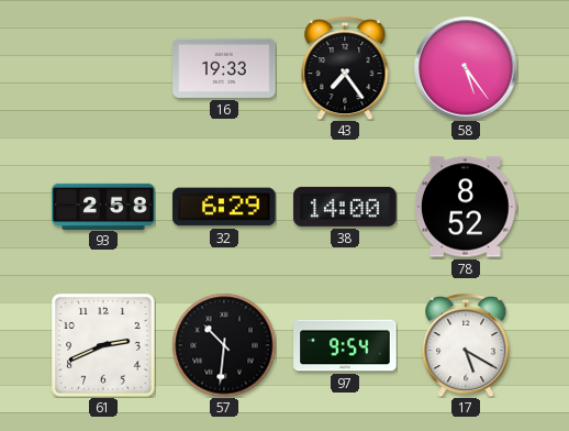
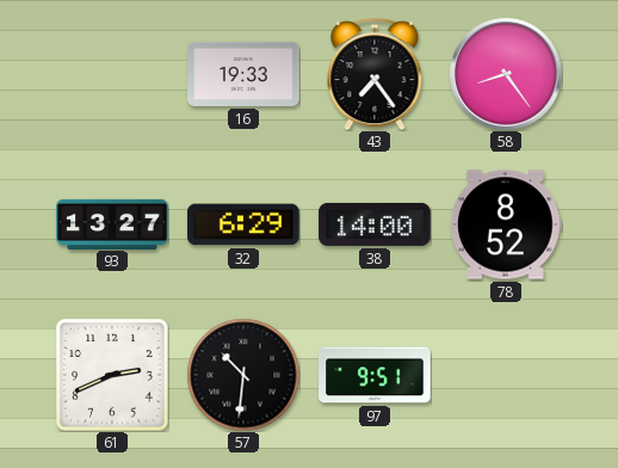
58: 5:24 -> 8:24
93: 2:58 -> 13:27
97: 9:54 -> 9:51
17: 5:20 -> none
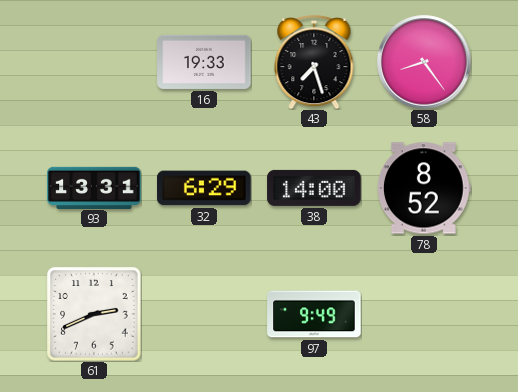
43: 7:24 -> 7:27
93: 13:27 -> 13:31
57: 10:31 -> none
97: 9:51 -> 9:49
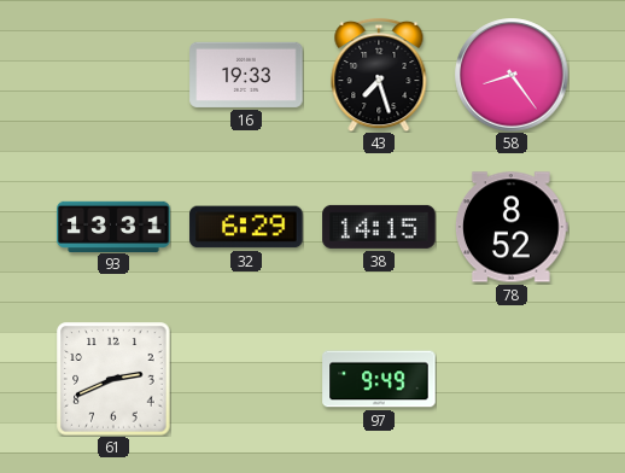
38: 14:00 -> 14:15
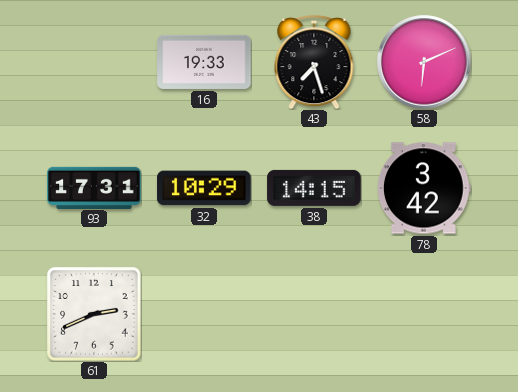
58: 8:24 -> 6:11
93: 13:31 -> 17:31
32: 6:29 -> 10:29
78: 8:52 -> 3:42
97: 9:49 -> none
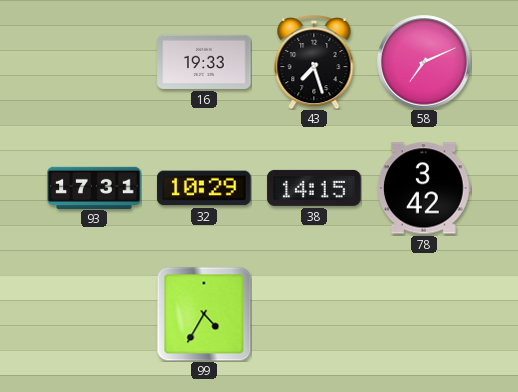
58: 6:11 -> 7:11
61: 2:41 -> none
99: none -> 4:35
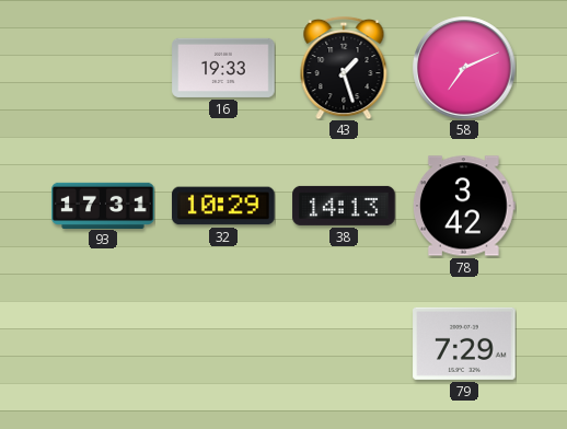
43: 7:27 -> 1:27
38: 14:15 -> 14:13
99: 4:35 -> none
79: none -> 7:29
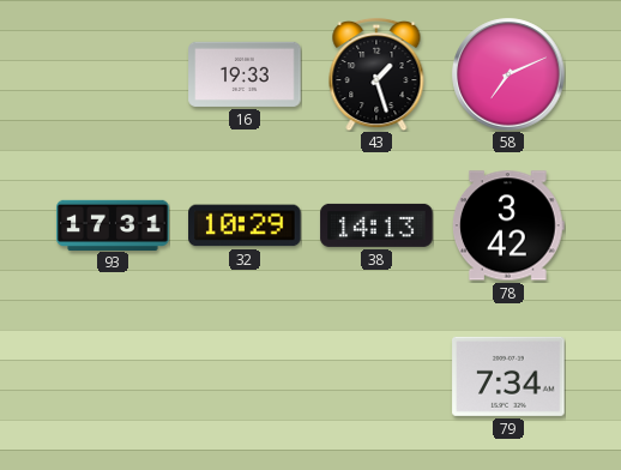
79: 7:29 -> 7:34
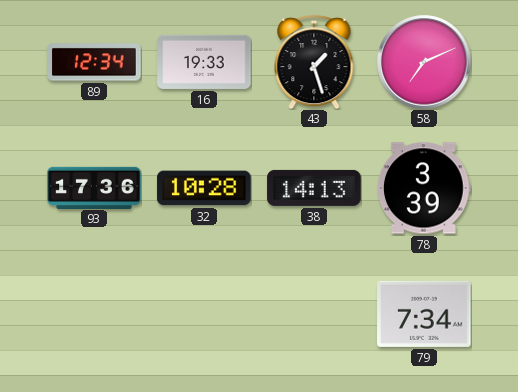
89: none -> 12:34
93: 17:31 -> 17:36
32: 10:29 -> 10:28
78: 3:42 -> 3:39
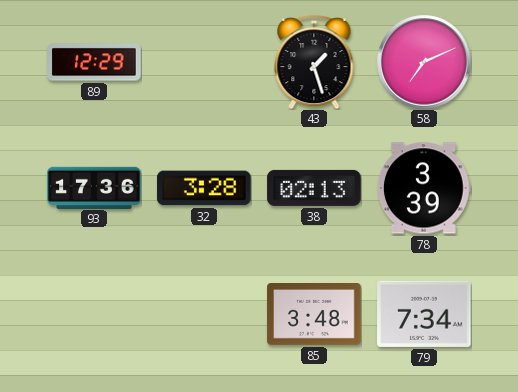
89: 12:34 -> 12:29
16: 19:33 -> none
32: 10:28 -> 3:28
38: 14:13 -> 02:13
85: none -> 3:48
